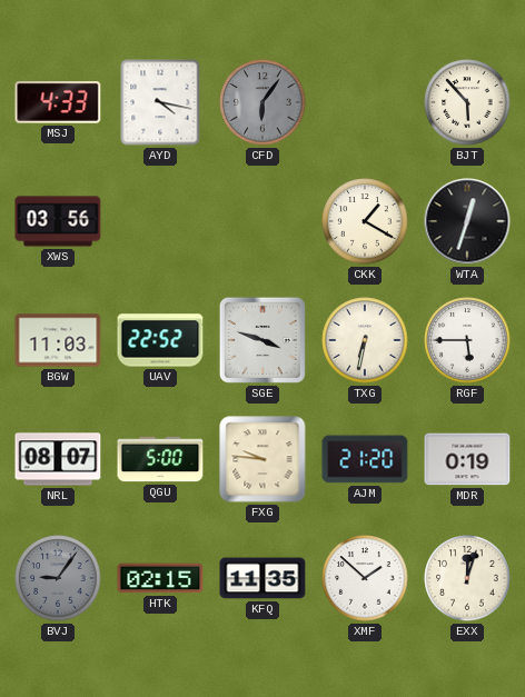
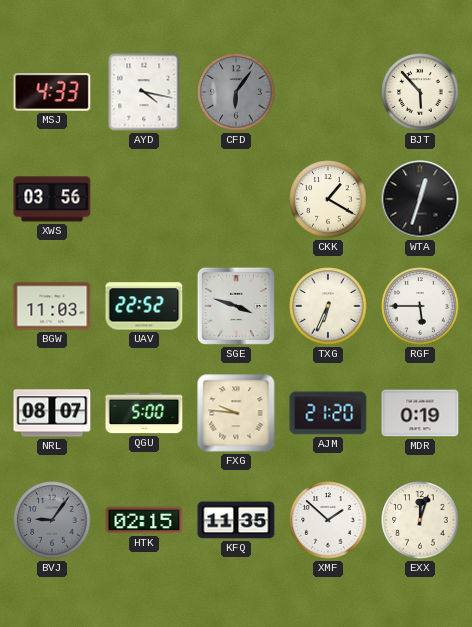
TXG: 6:32 -> 6:34
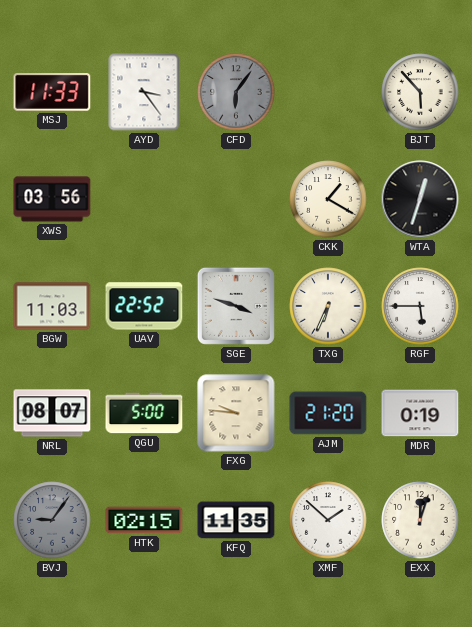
MSJ: 4:33 -> 11:33
AYD: 4:17 -> 3:24
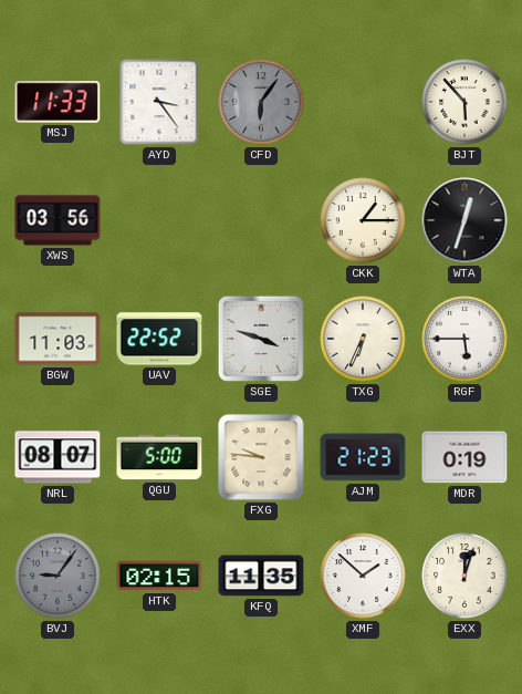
CKK: 1:20 -> 1:15
AJM: 21:20 -> 21:23
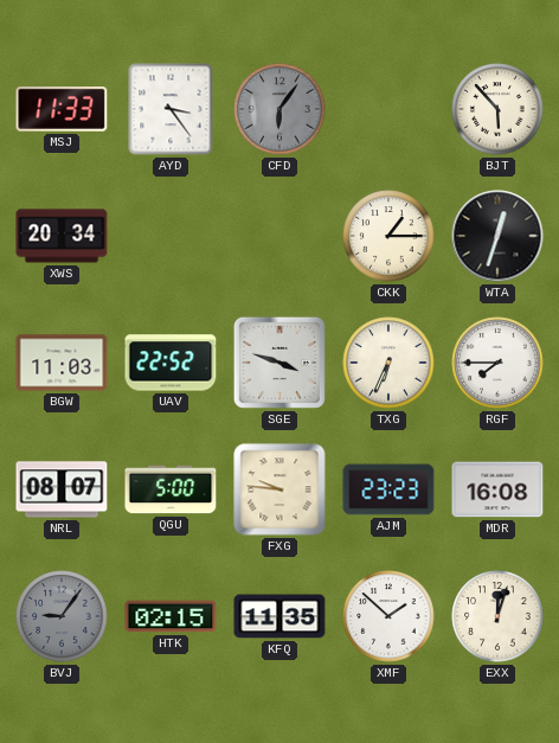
XWS: 03:56 -> 20:34
RGF: 5:45 -> 7:45
AJM: 21:23 -> 23:23
MDR: 0:19 -> 16:08
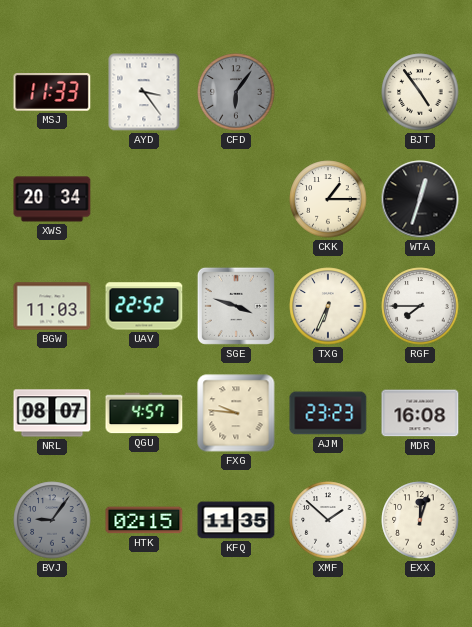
BJT: 5:53 -> 4:54
QGU: 5:00 -> 4:57
